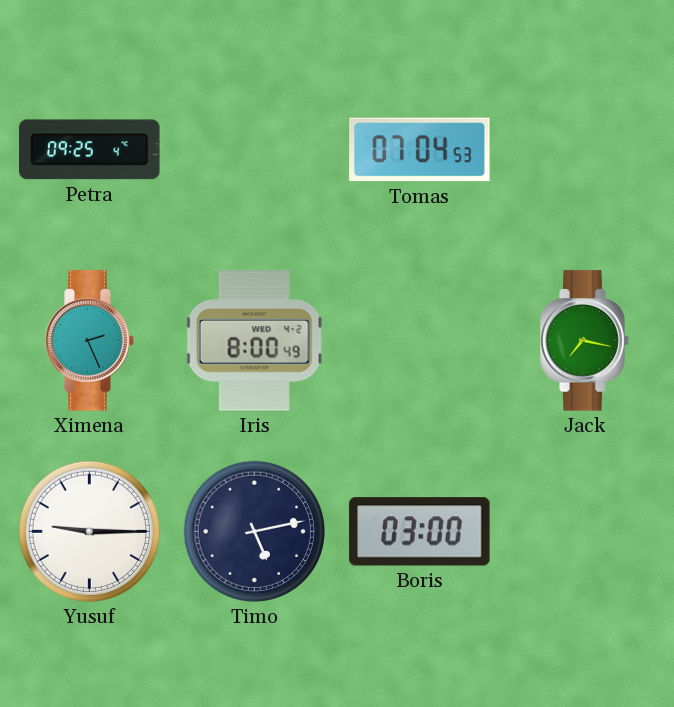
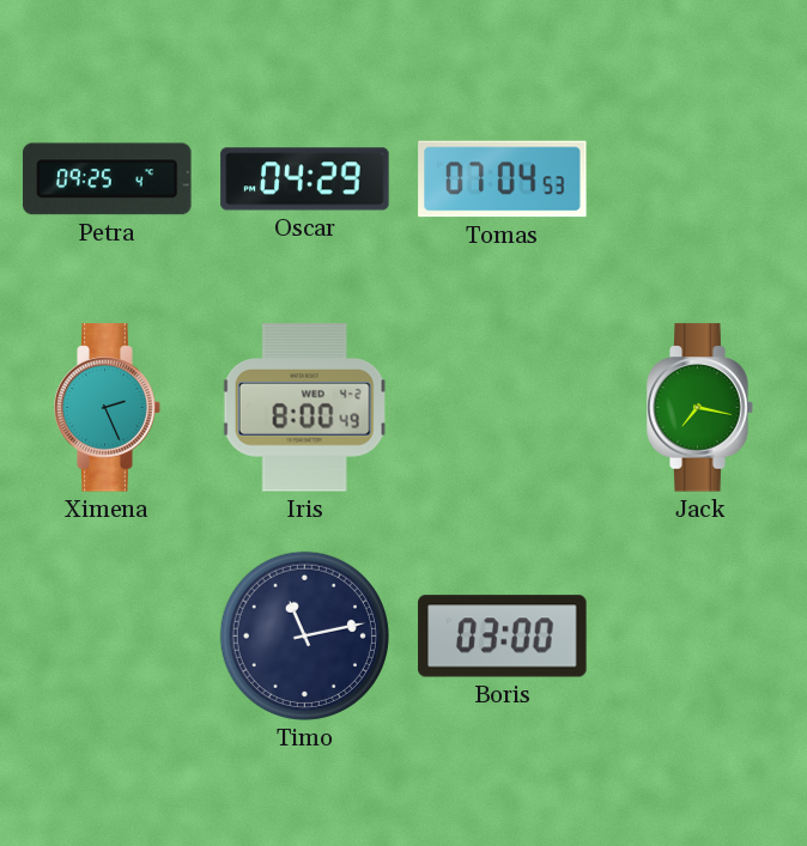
Oscar: none -> 04:29
Yusuf: 9:15 -> none
Timo: 5:13 -> 11:13
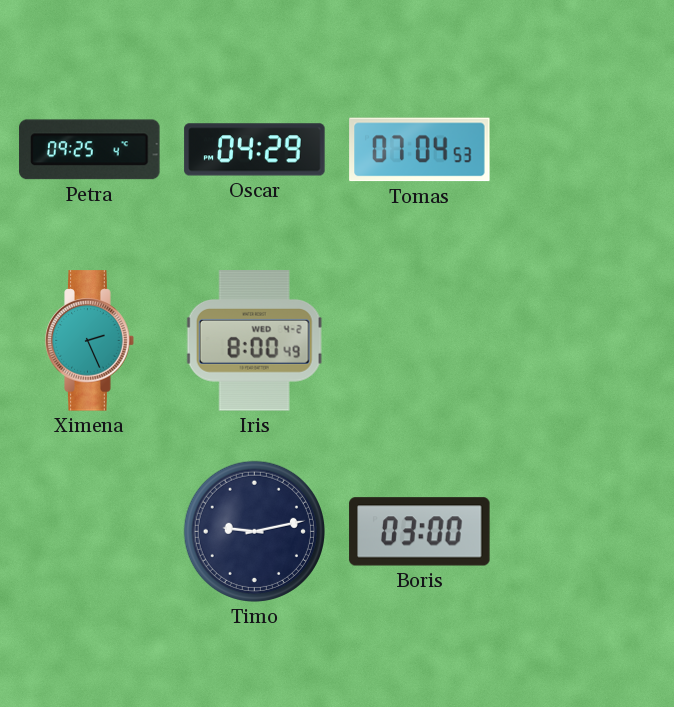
Jack: 7:17 -> none
Timo: 11:13 -> 9:13
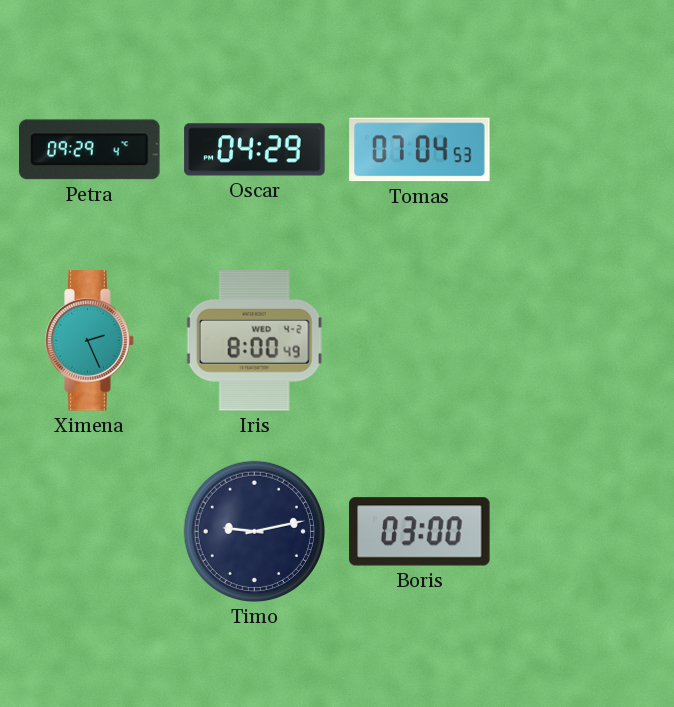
Petra: 09:25 -> 09:29
